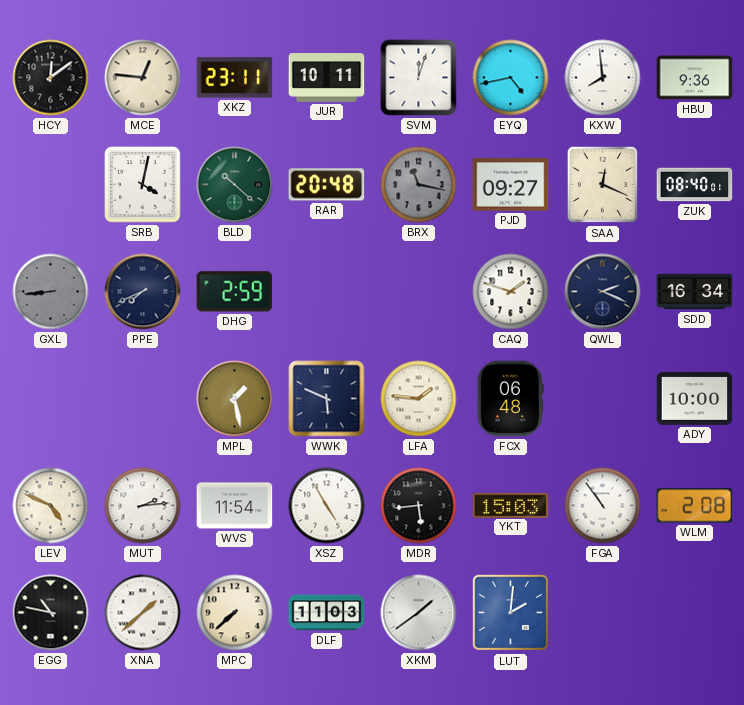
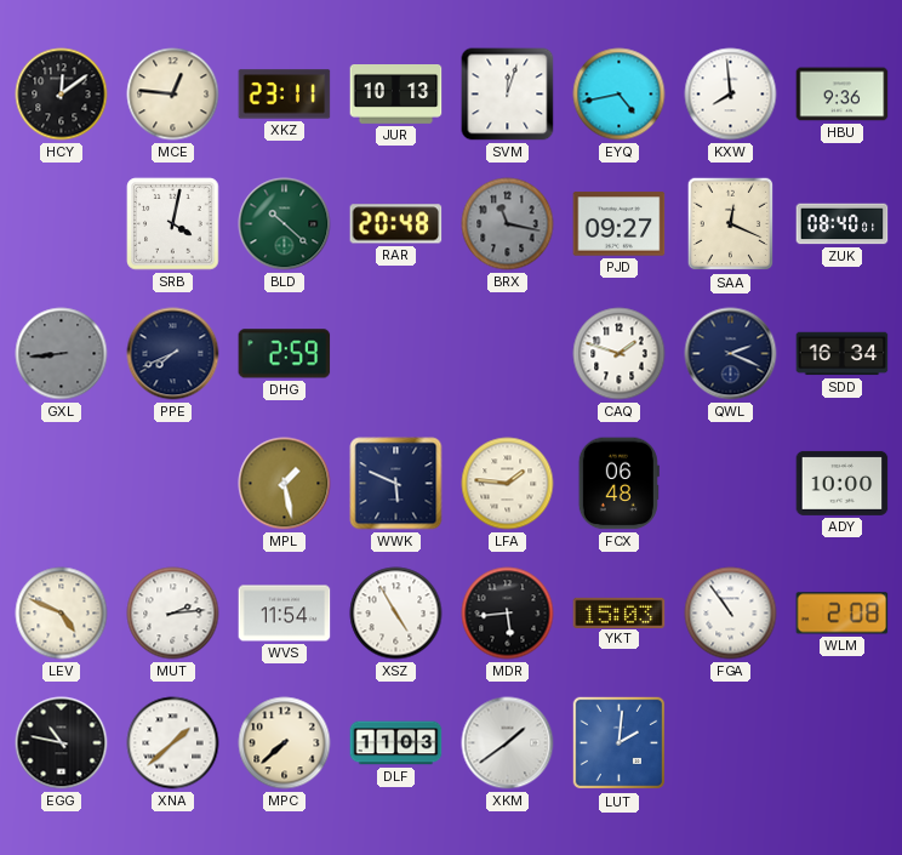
JUR: 10:11 -> 10:13
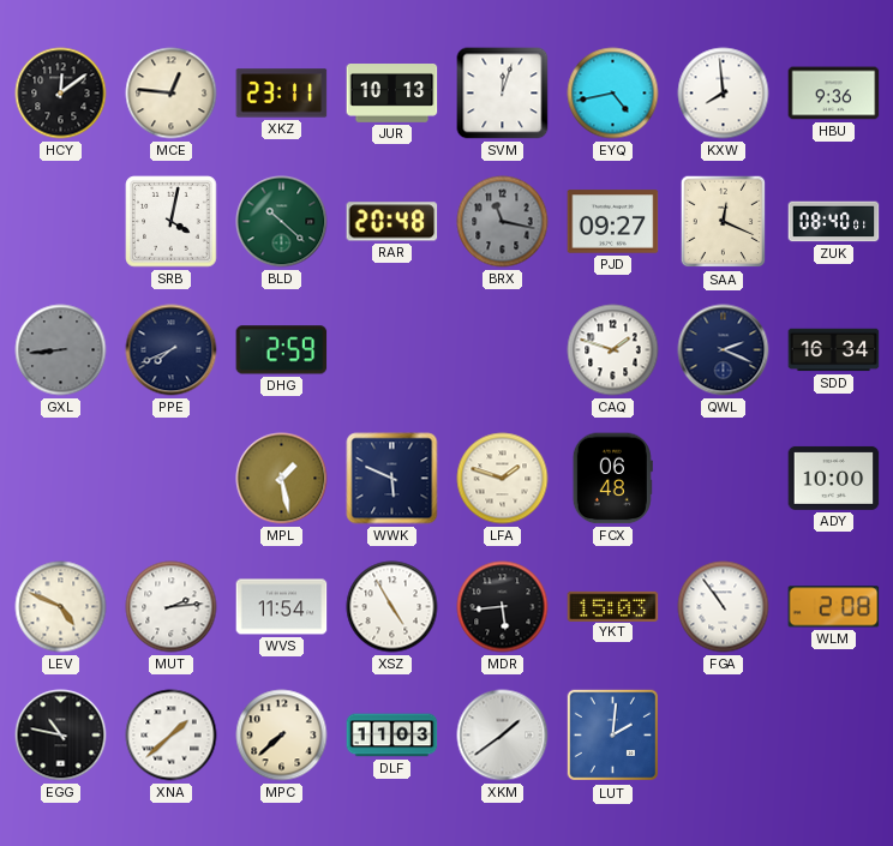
LFA: 1:46 -> 1:48
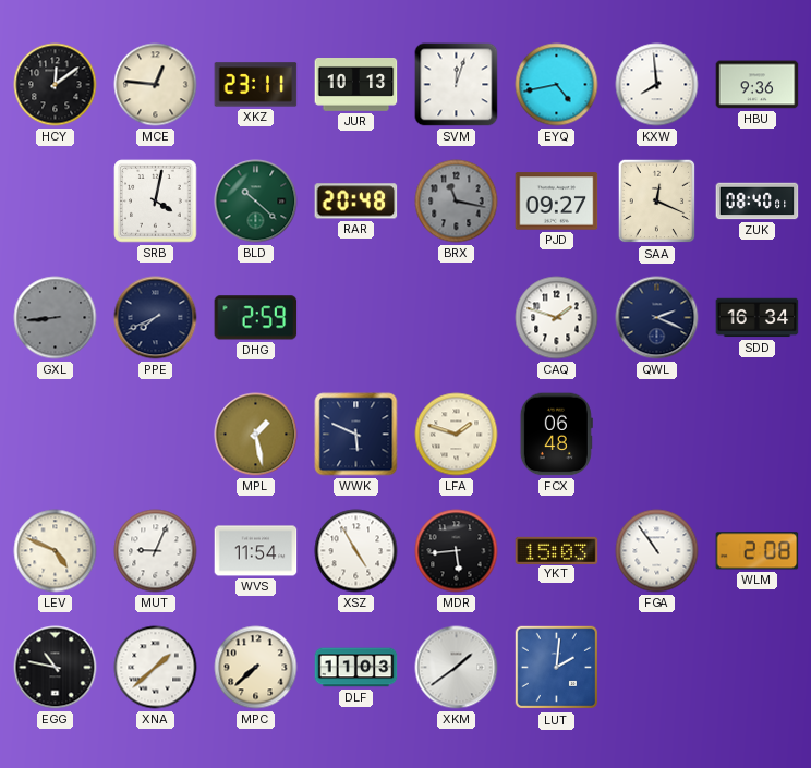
ADY: 10:00 -> none
MUT: 2:14 -> 9:04
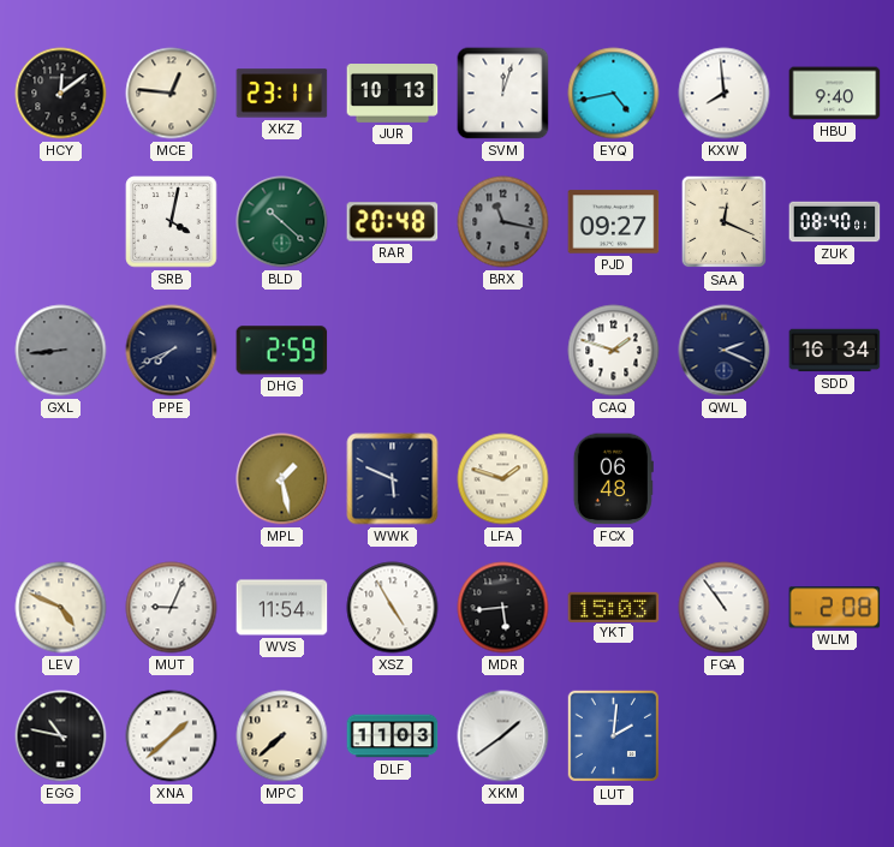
HBU: 9:36 -> 9:40
